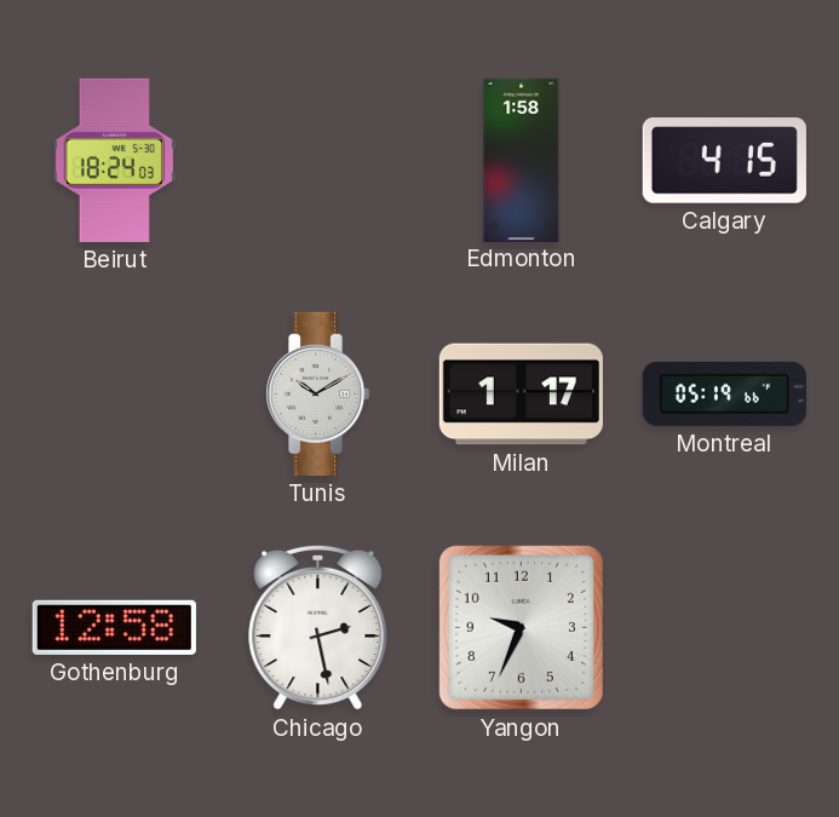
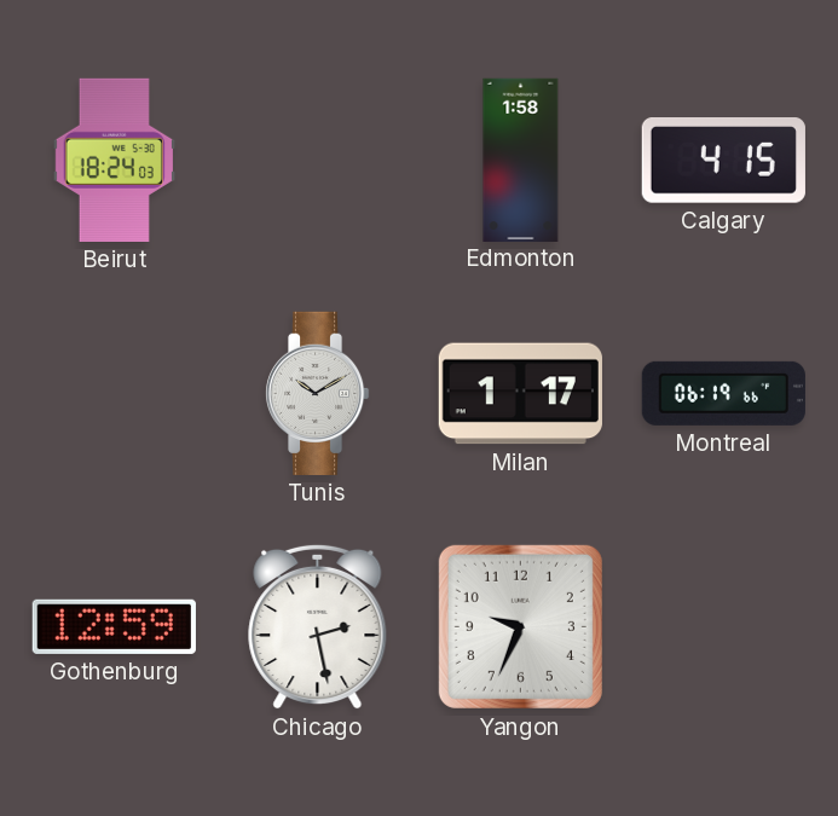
Montreal: 05:19 -> 06:19
Gothenburg: 12:58 -> 12:59
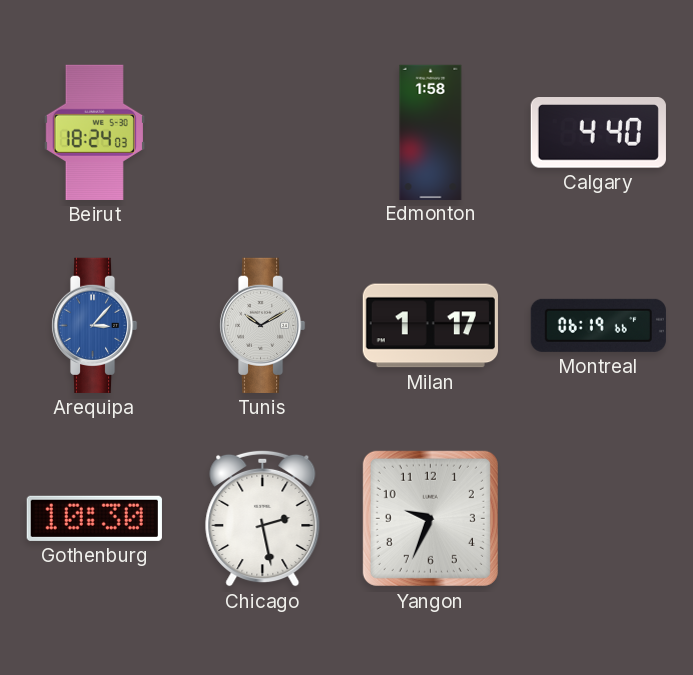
Calgary: 4:15 -> 4:40
Arequipa: none -> 3:07
Gothenburg: 12:59 -> 10:30
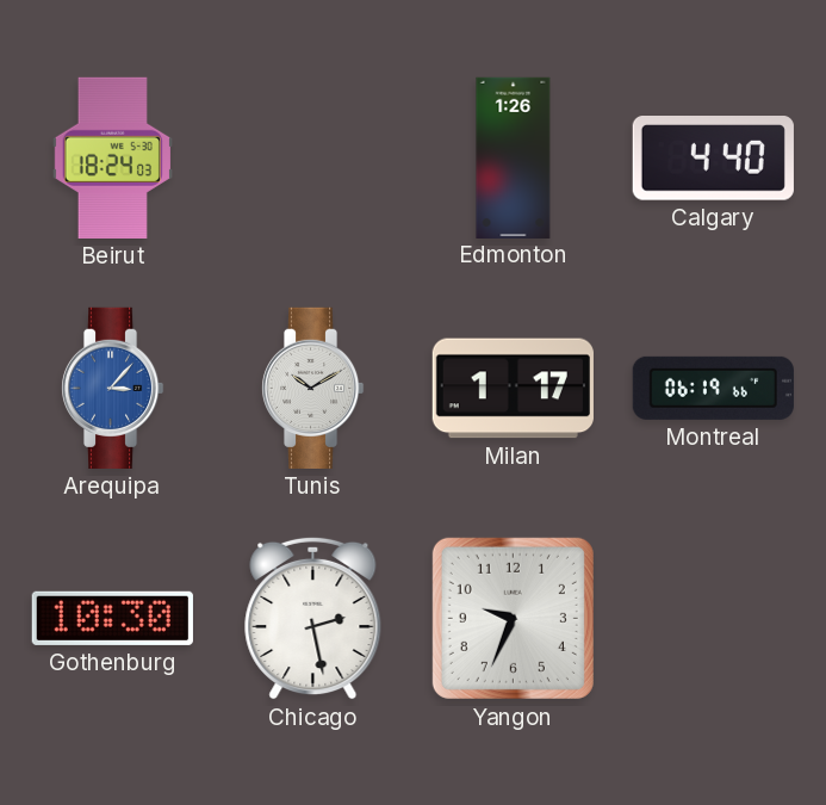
Edmonton: 1:58 -> 1:26
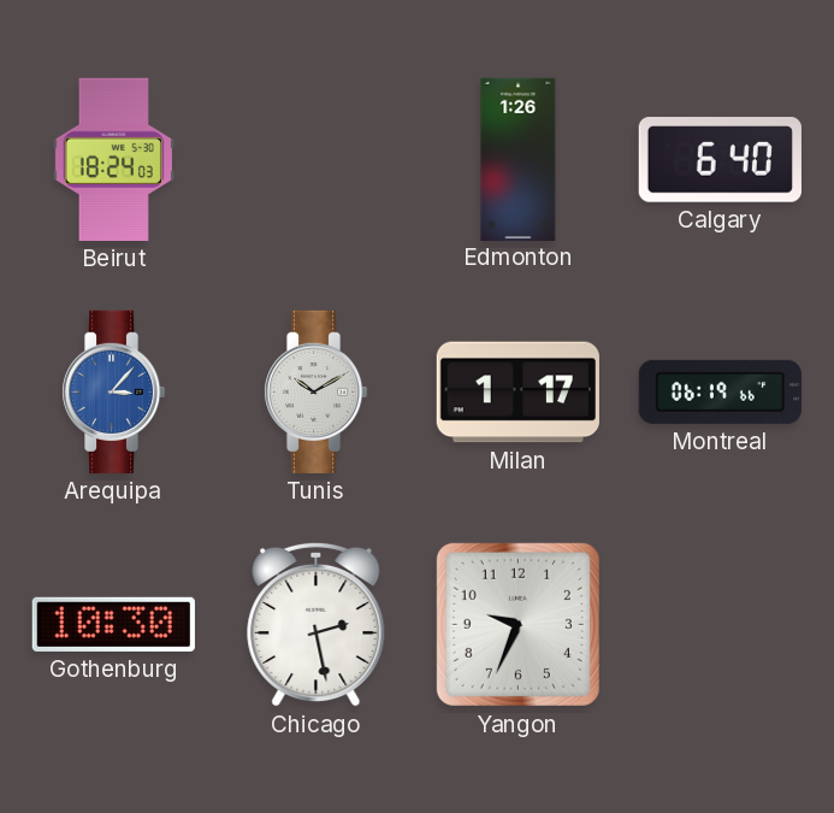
Calgary: 4:40 -> 6:40
